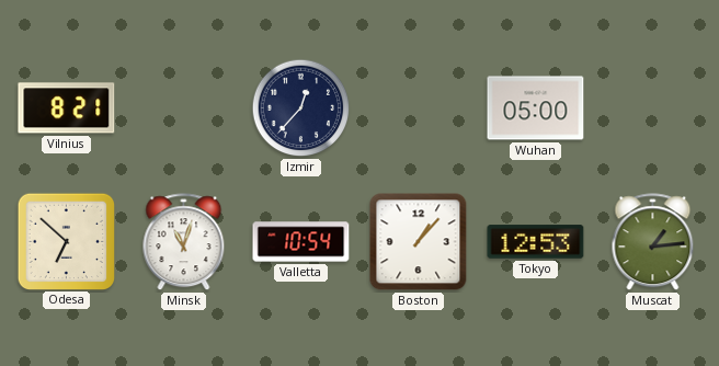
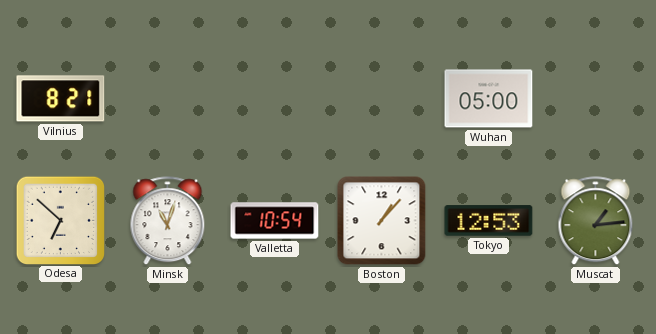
Izmir: 12:37 -> none
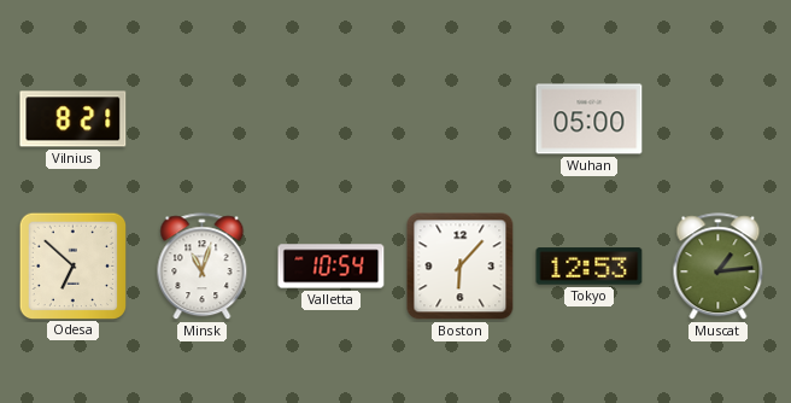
Boston: 1:07 -> 6:07
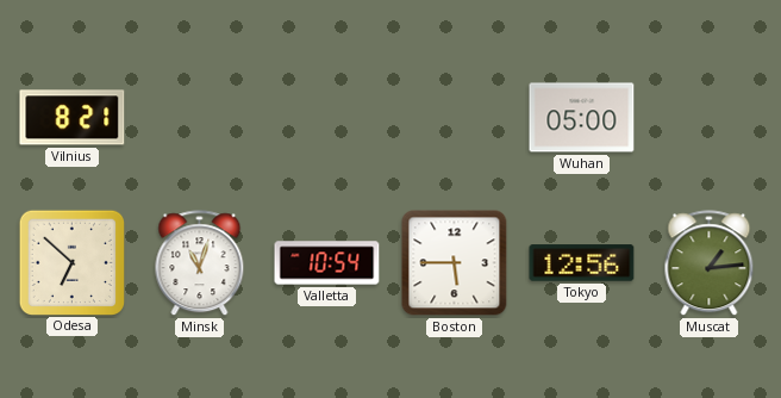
Boston: 6:07 -> 5:45
Tokyo: 12:53 -> 12:56
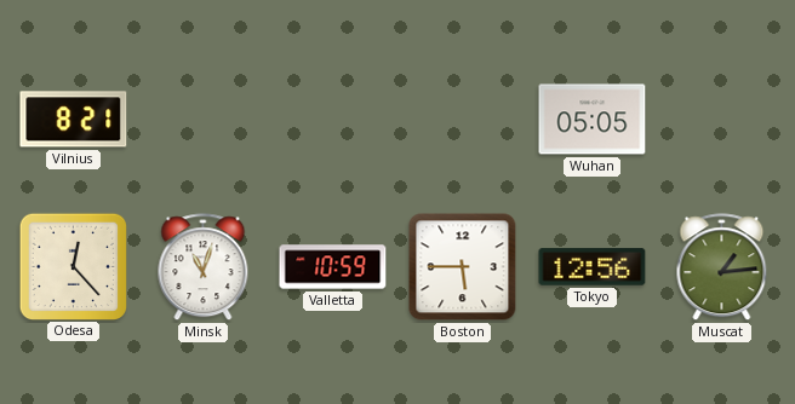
Wuhan: 05:00 -> 05:05
Odesa: 6:52 -> 12:23
Valletta: 10:54 -> 10:59
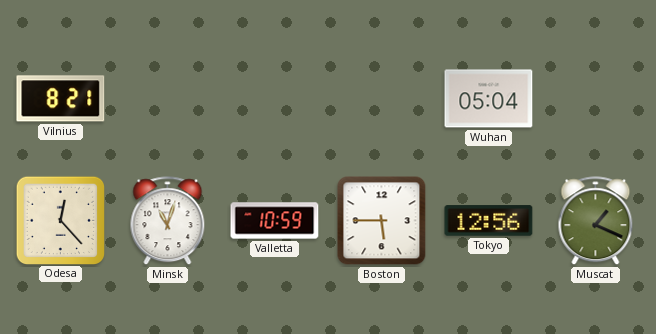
Wuhan: 05:05 -> 05:04
Muscat: 1:14 -> 1:19
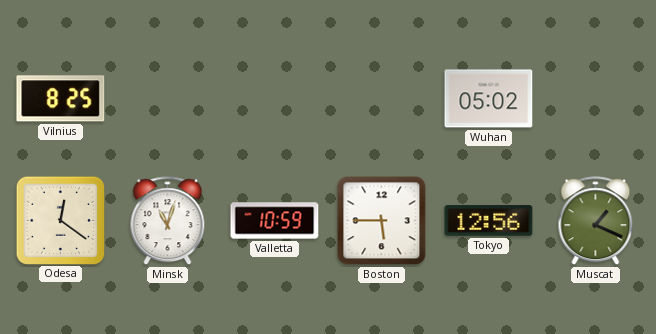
Vilnius: 8:21 -> 8:25
Wuhan: 05:04 -> 05:02
Odesa: 12:23 -> 12:21
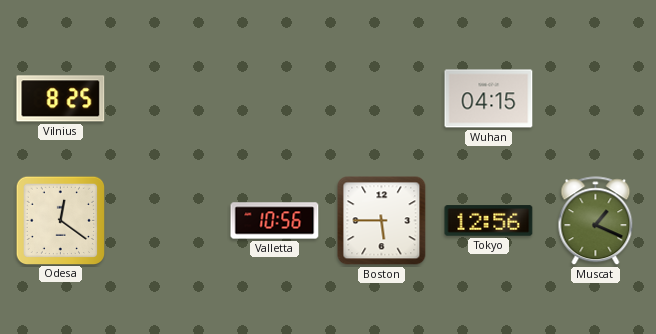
Wuhan: 05:02 -> 04:15
Minsk: 11:03 -> none
Valletta: 10:59 -> 10:56
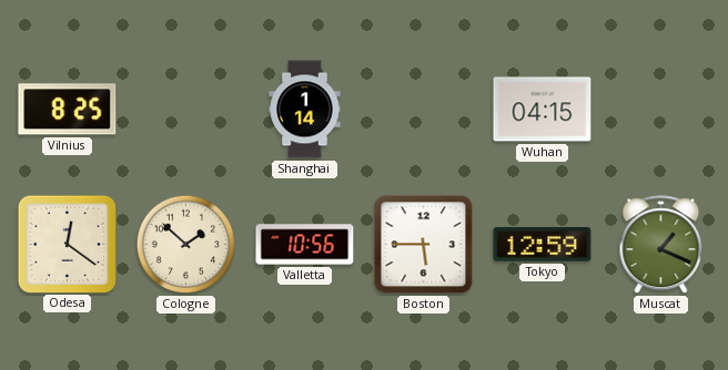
Shanghai: none -> 1:14
Cologne: none -> 1:52
Tokyo: 12:56 -> 12:59
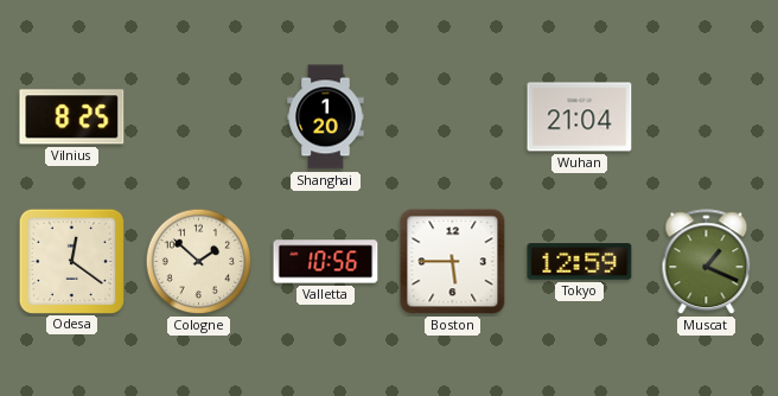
Shanghai: 1:14 -> 1:20
Wuhan: 04:15 -> 21:04
